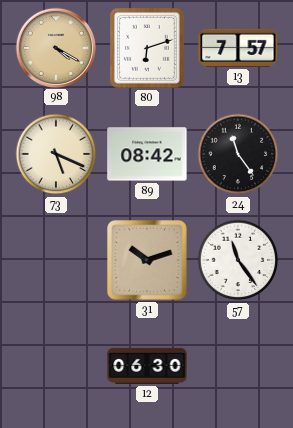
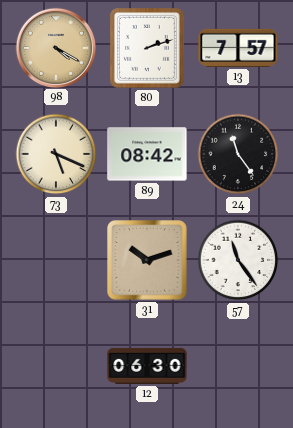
80: 6:12 -> 2:12
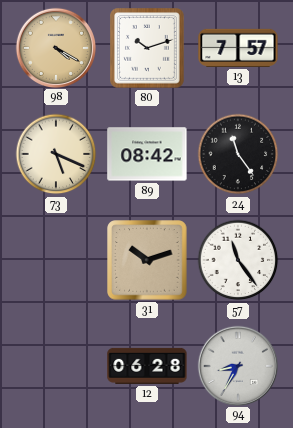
80: 2:12 -> 10:12
12: 06:30 -> 06:28
94: none -> 8:35
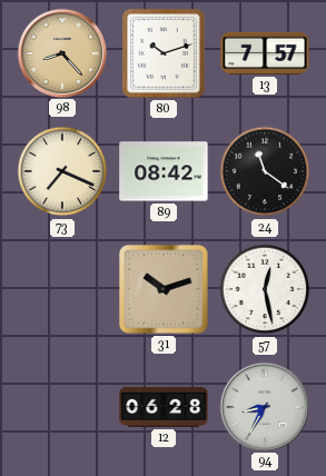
98: 4:20 -> 8:23
73: 5:19 -> 7:19
24: 11:24 -> 11:21
57: 11:24 -> 12:28
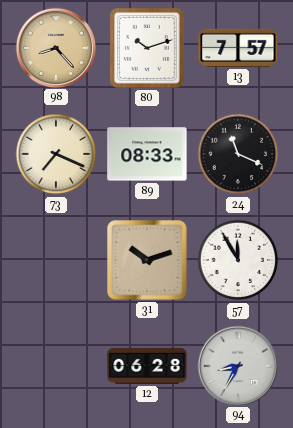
89: 08:42 -> 08:33
24: 11:21 -> 11:19
57: 12:28 -> 11:55
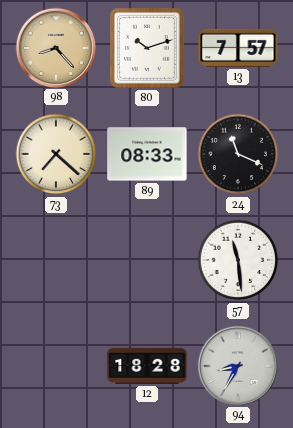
73: 7:19 -> 7:22
31: 10:12 -> none
57: 11:55 -> 11:29
12: 06:28 -> 18:28
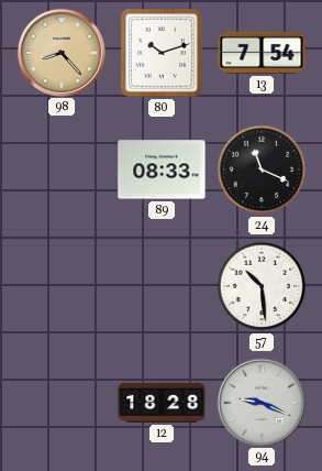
13: 7:57 -> 7:54
73: 7:22 -> none
57: 11:29 -> 10:29
94: 8:35 -> 9:19
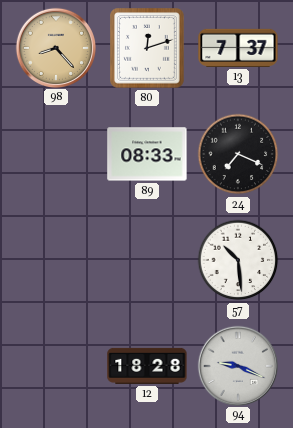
80: 10:12 -> 12:12
13: 7:54 -> 7:37
24: 11:19 -> 7:19
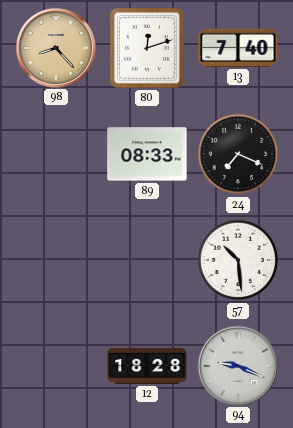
13: 7:37 -> 7:40
